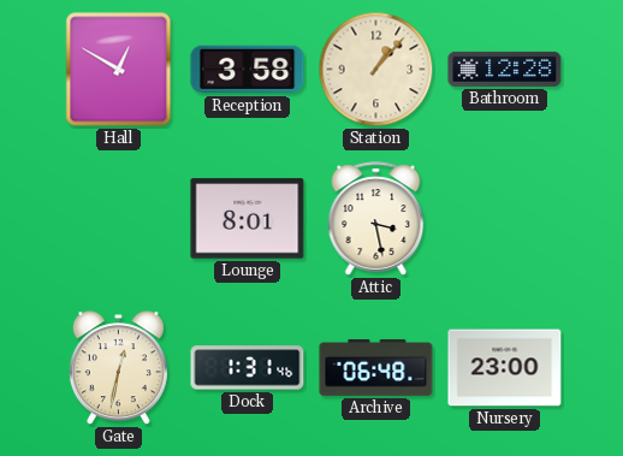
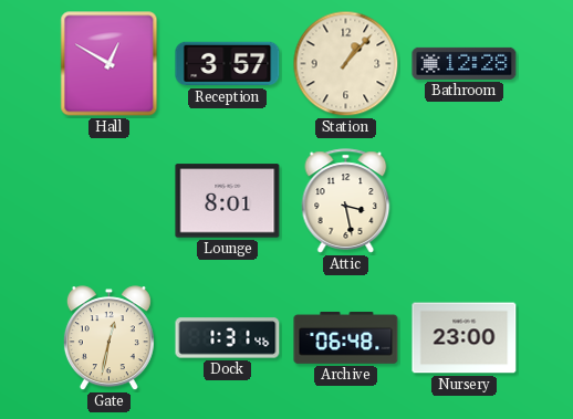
Reception: 3:58 -> 3:57
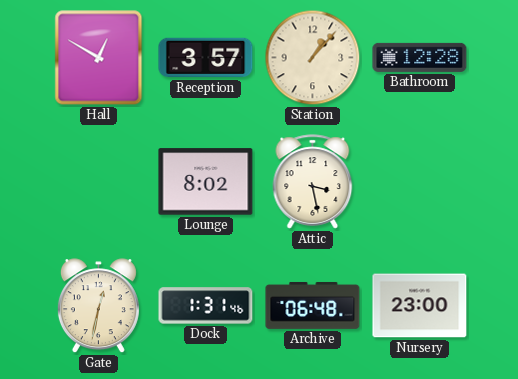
Lounge: 8:01 -> 8:02
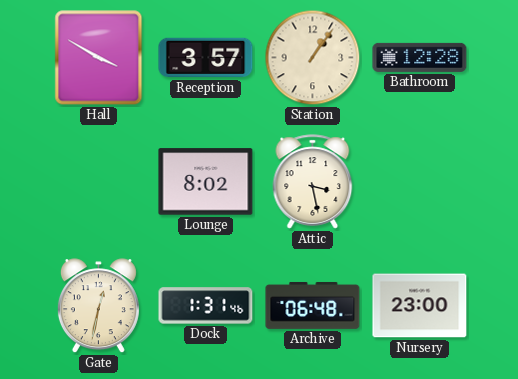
Hall: 12:50 -> 3:50
Station: 1:07 -> 1:06
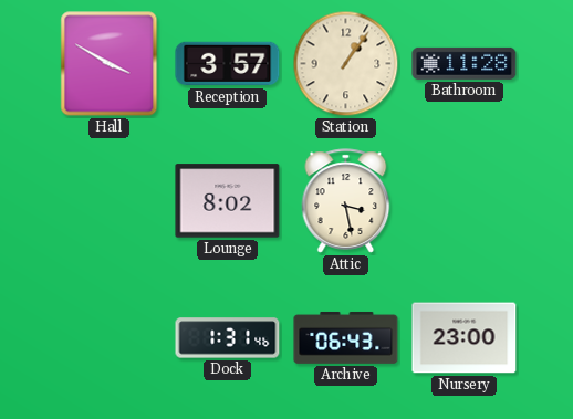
Bathroom: 12:28 -> 11:28
Gate: 12:32 -> none
Archive: 06:48 -> 06:43
